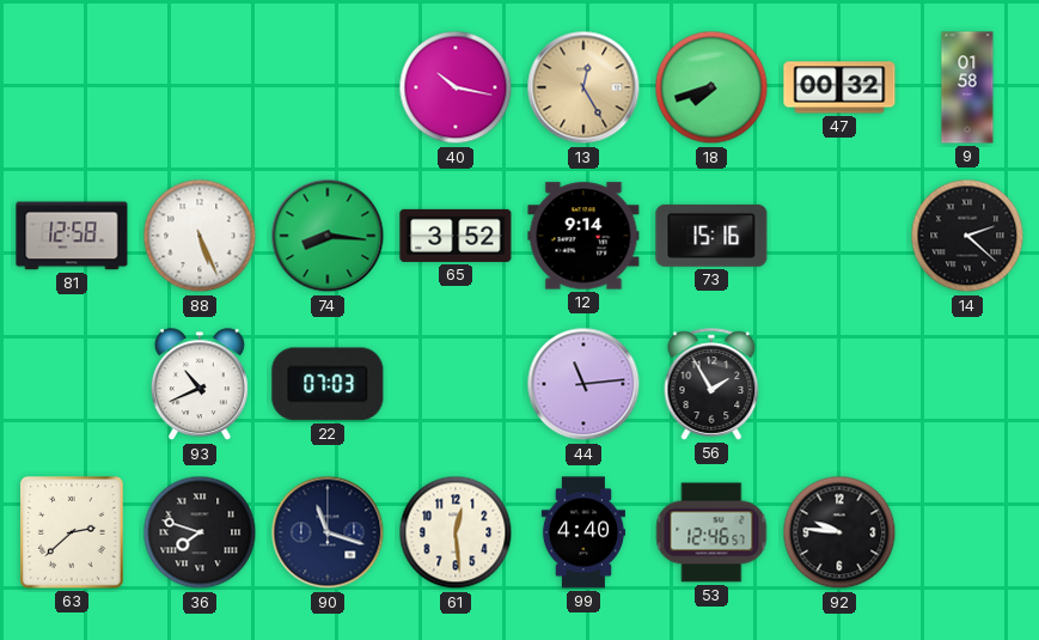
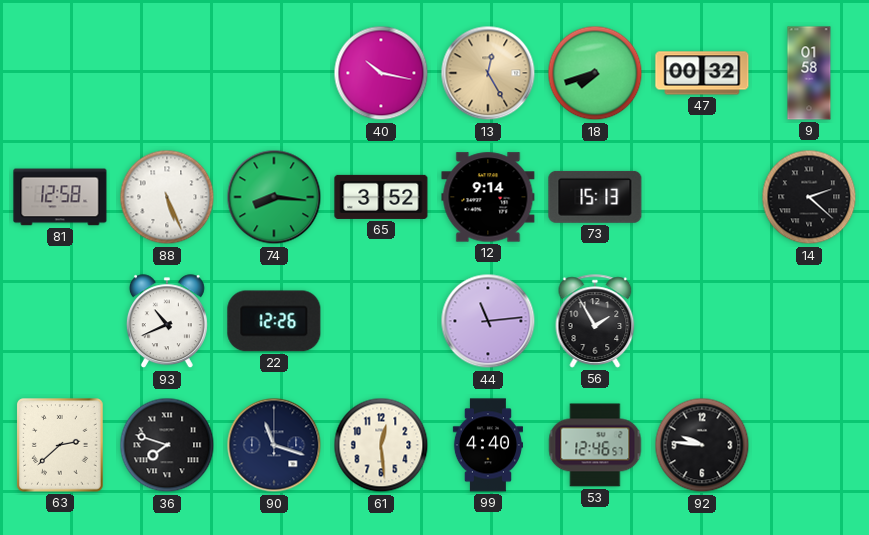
73: 15:16 -> 15:13
22: 07:03 -> 12:26
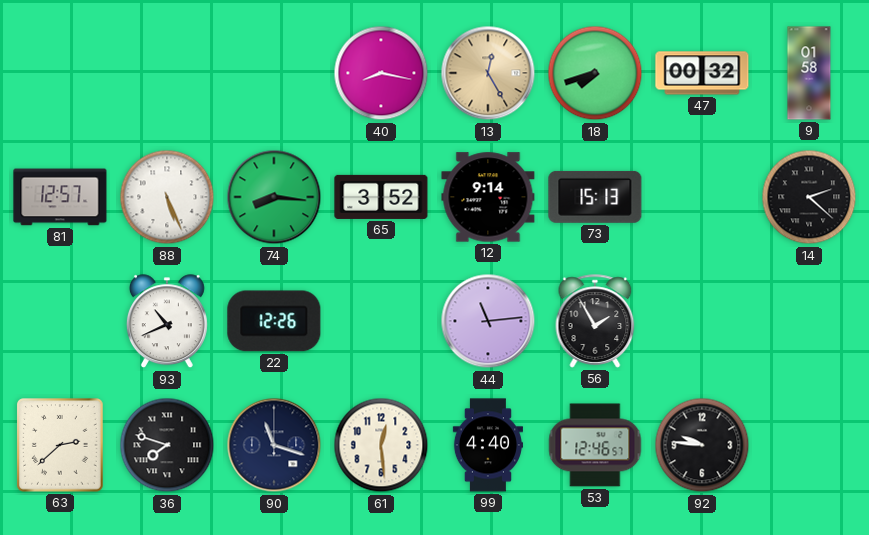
40: 10:17 -> 8:17
81: 12:58 -> 12:57
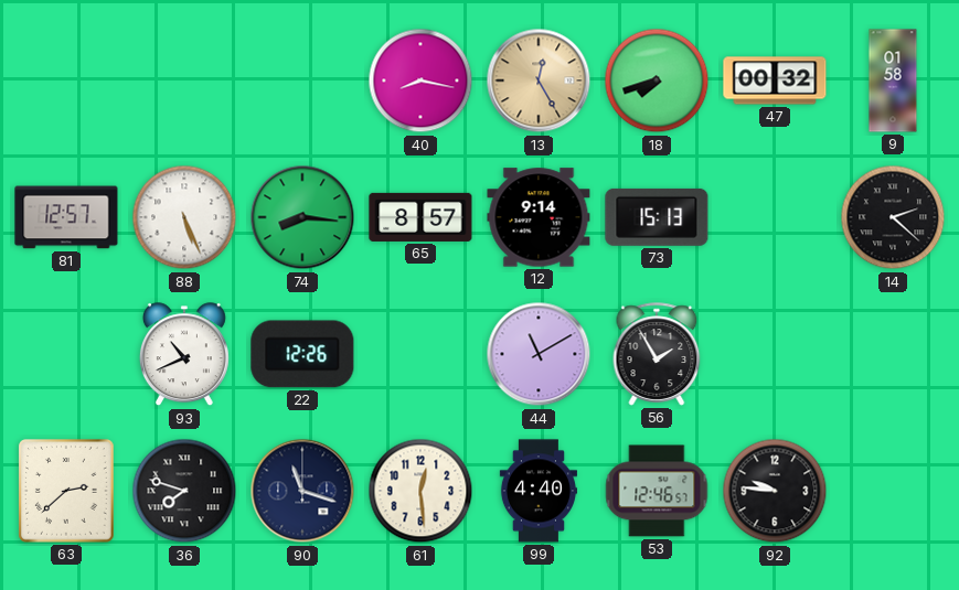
65: 3:52 -> 8:57
44: 11:14 -> 11:10
